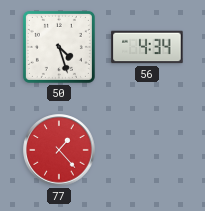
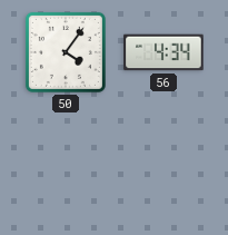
50: 4:27 -> 4:06
77: 1:23 -> none
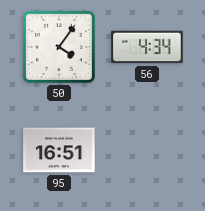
95: none -> 16:51
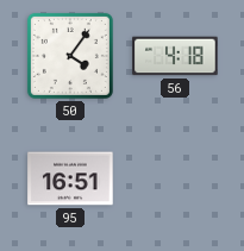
56: 4:34 -> 4:18
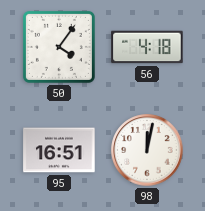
98: none -> 12:02
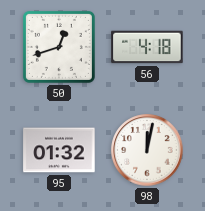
50: 4:06 -> 12:42
95: 16:51 -> 01:32
